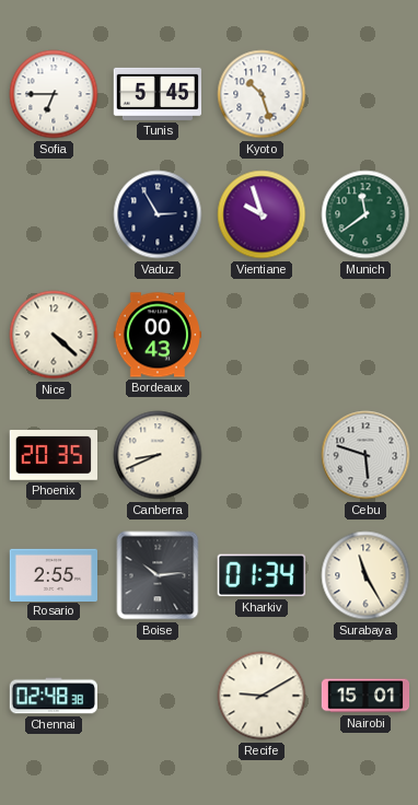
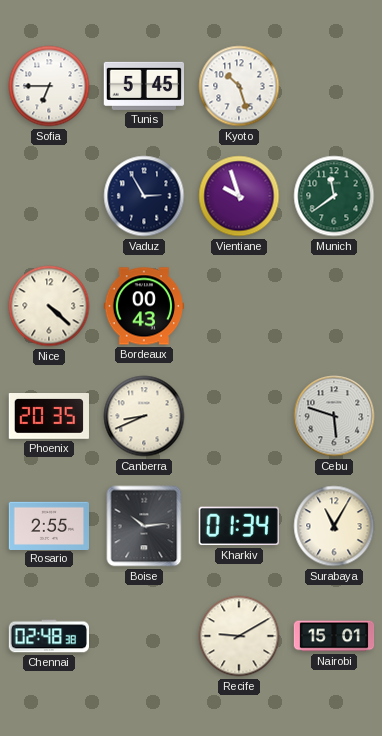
Surabaya: 11:25 -> 11:05
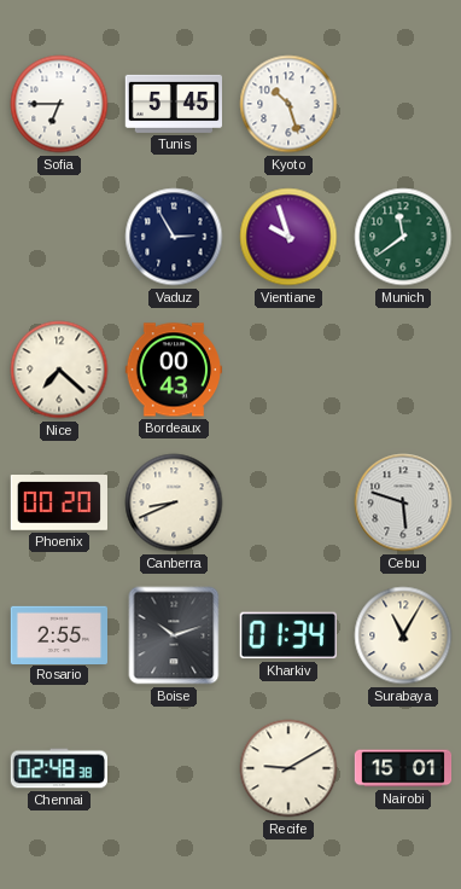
Nice: 4:22 -> 7:22
Phoenix: 20:35 -> 00:20
Boise: 10:14 -> 10:12
